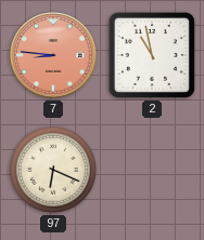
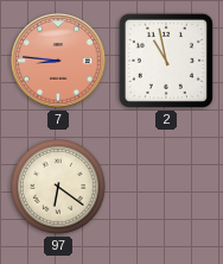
97: 6:19 -> 6:21
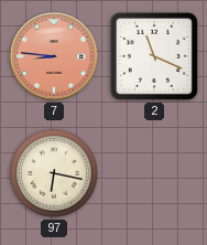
2: 10:58 -> 11:19
97: 6:21 -> 6:17
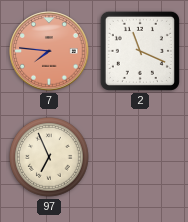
7: 8:46 -> 7:46
97: 6:17 -> 6:56
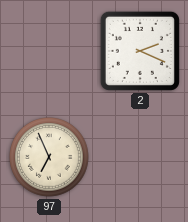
7: 7:46 -> none
2: 11:19 -> 2:19
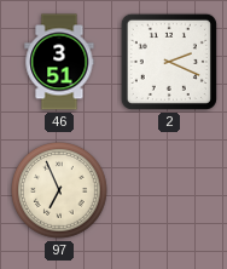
46: none -> 3:51
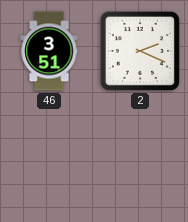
97: 6:56 -> none
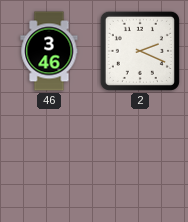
46: 3:51 -> 3:46
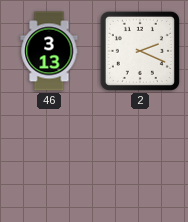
46: 3:46 -> 3:13
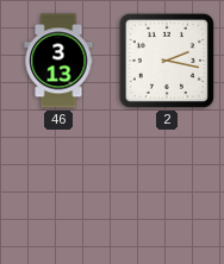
2: 2:19 -> 2:17
